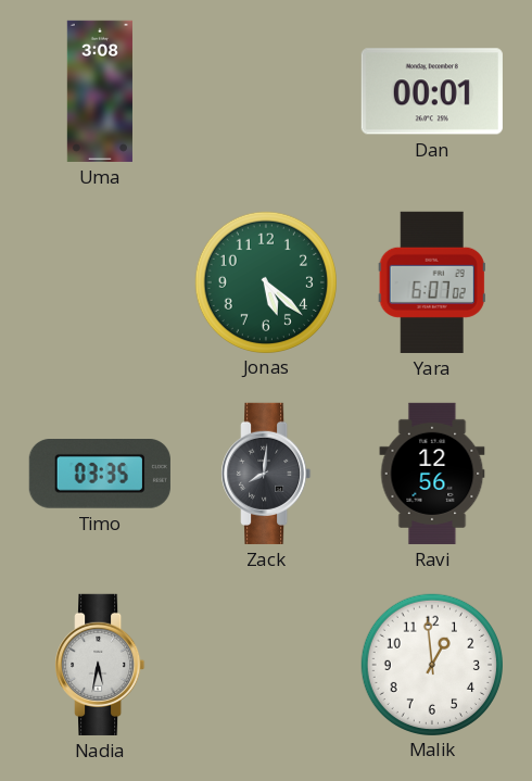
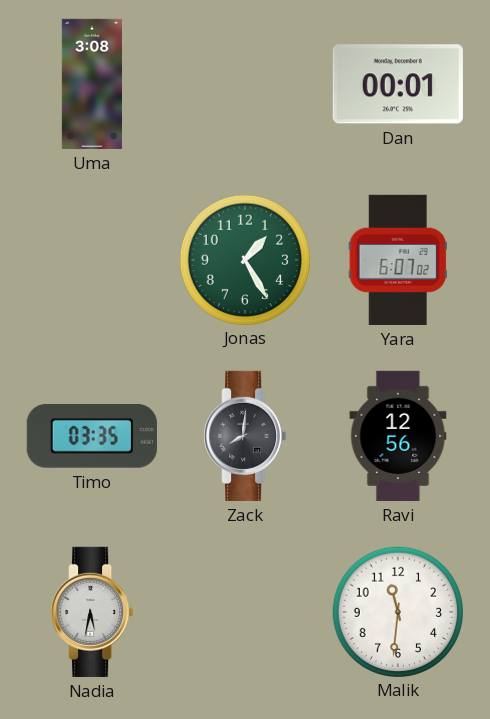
Jonas: 5:22 -> 1:25
Malik: 12:59 -> 11:31
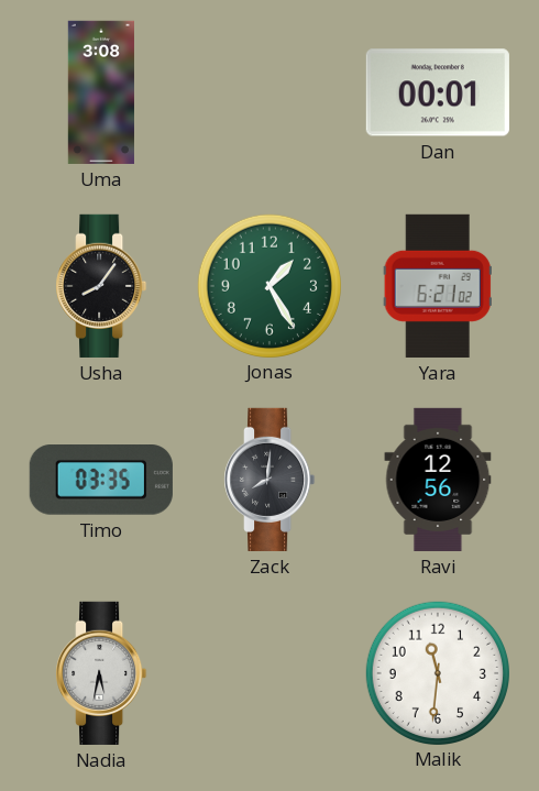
Usha: none -> 8:06
Yara: 6:07 -> 6:21
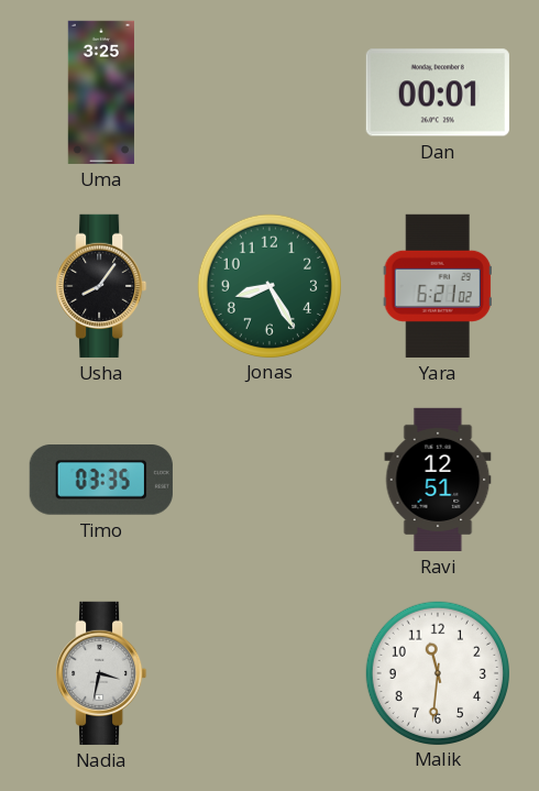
Uma: 3:08 -> 3:25
Jonas: 1:25 -> 8:25
Zack: 8:01 -> none
Ravi: 12:56 -> 12:51
Nadia: 5:32 -> 3:32
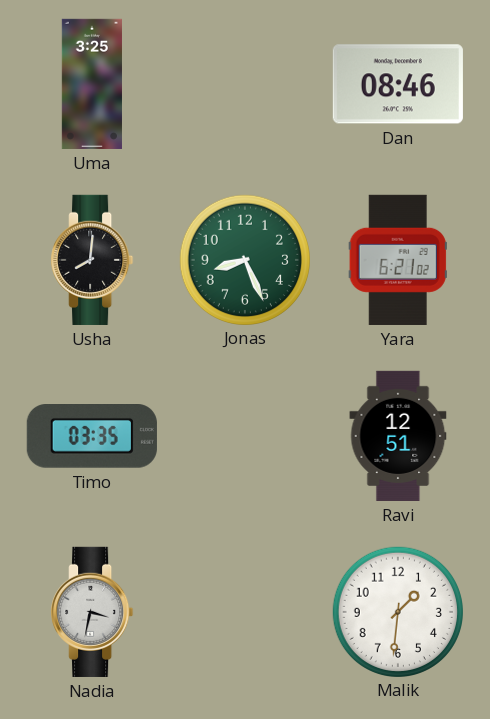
Dan: 00:01 -> 08:46
Usha: 8:06 -> 8:01
Jonas: 8:25 -> 8:26
Malik: 11:31 -> 1:31
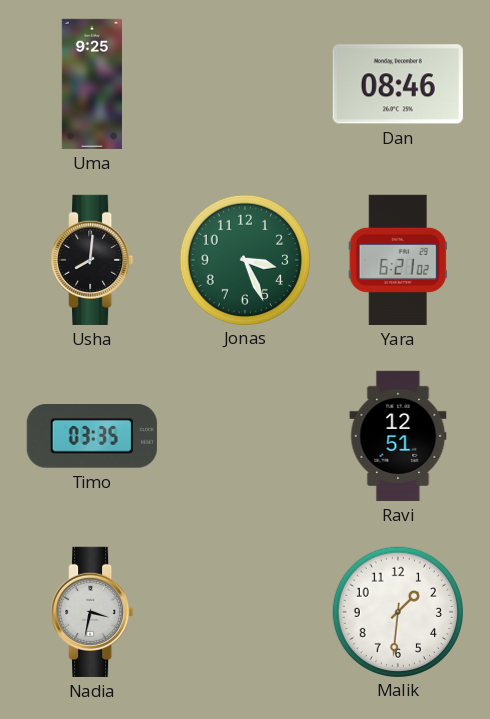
Uma: 3:25 -> 9:25
Jonas: 8:26 -> 3:26
